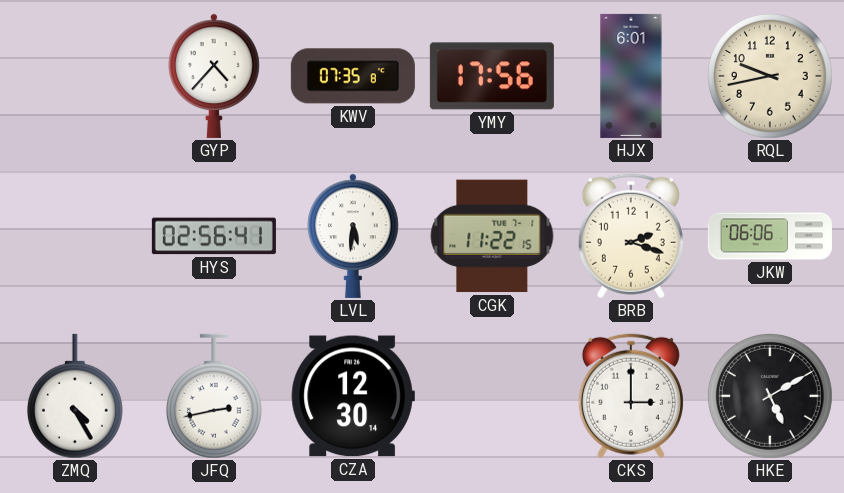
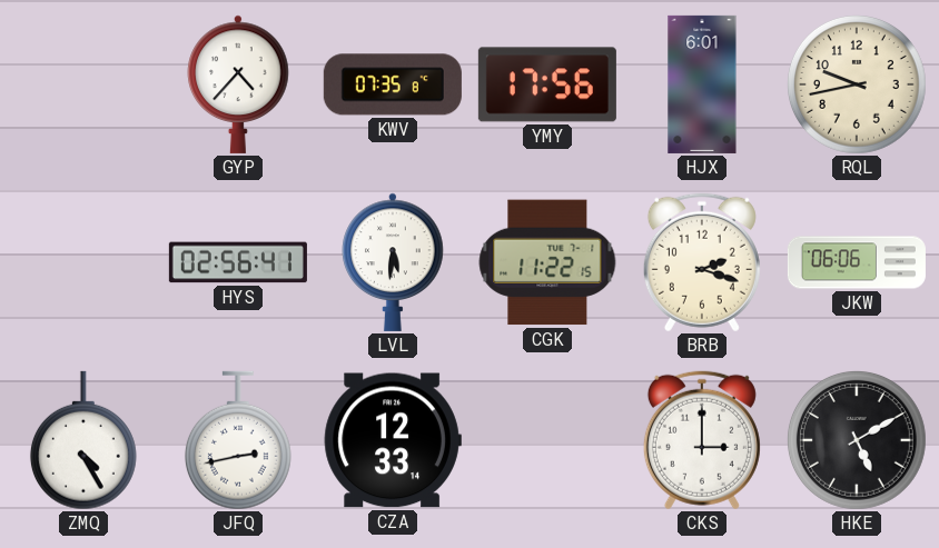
CZA: 12:30 -> 12:33
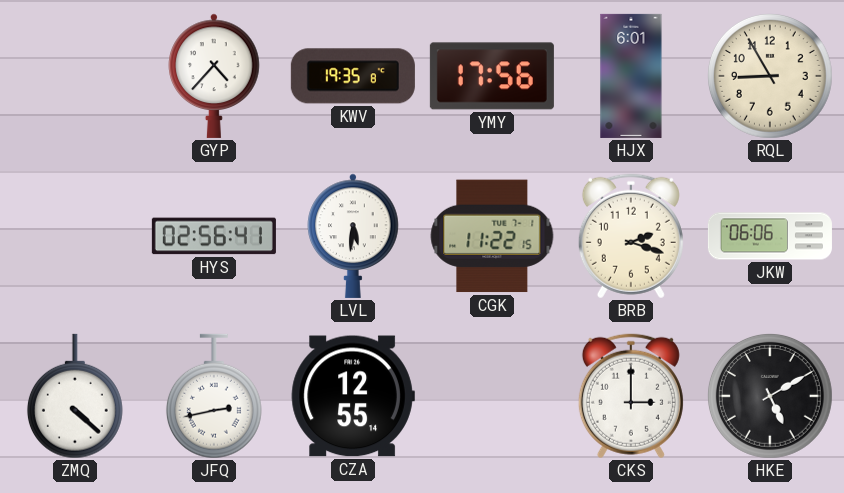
KWV: 07:35 -> 19:35
RQL: 9:43 -> 8:55
ZMQ: 4:25 -> 4:22
CZA: 12:33 -> 12:55
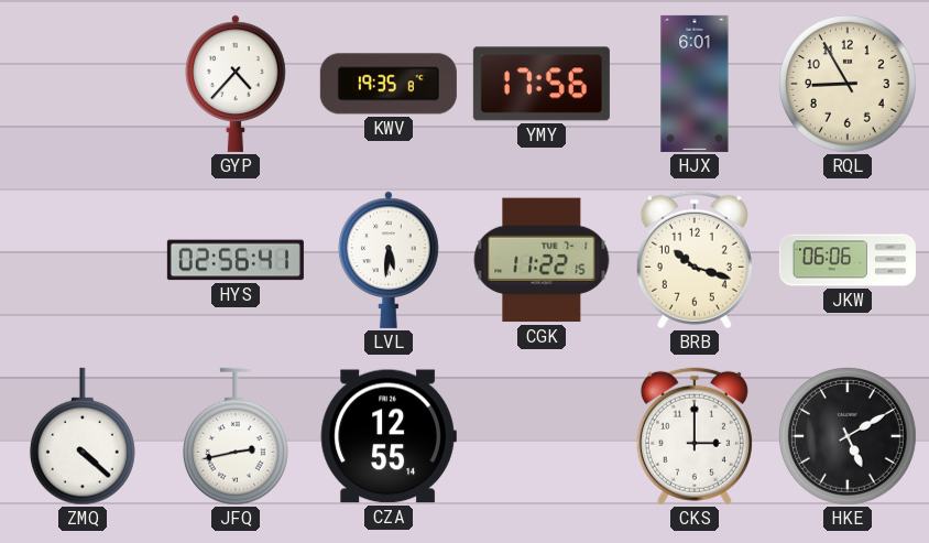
BRB: 2:18 -> 10:18
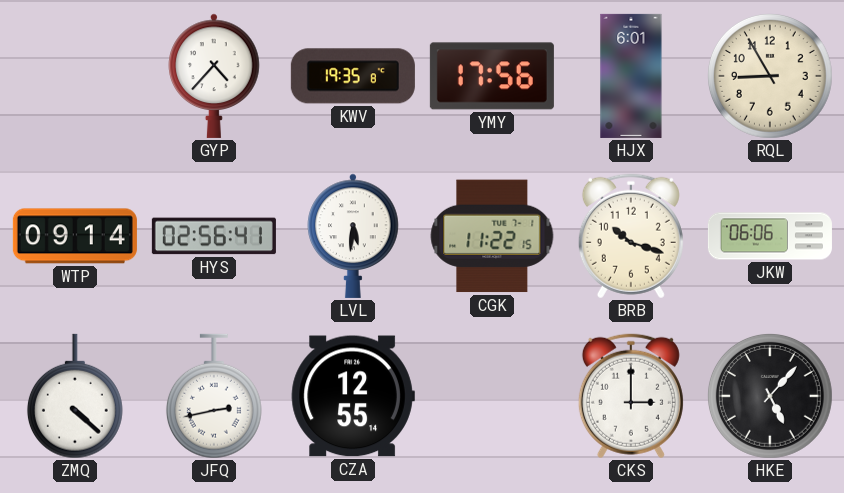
WTP: none -> 09:14
HKE: 5:10 -> 5:07
